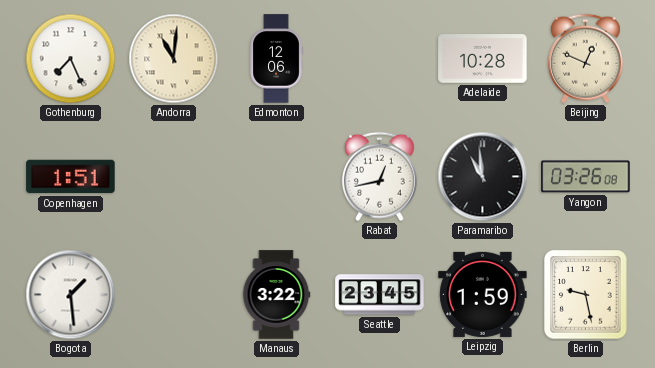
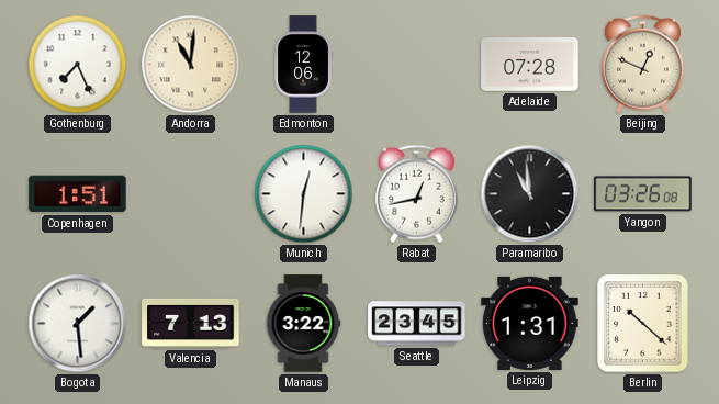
Adelaide: 10:28 -> 07:28
Munich: none -> 12:31
Valencia: none -> 7:13
Leipzig: 1:59 -> 1:31
Berlin: 9:28 -> 10:22
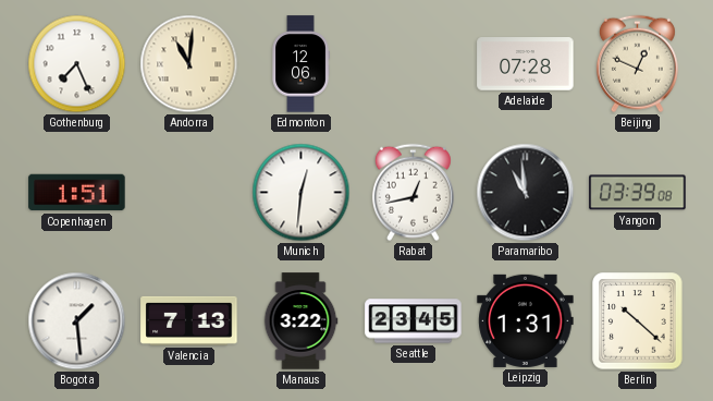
Yangon: 03:26 -> 03:39
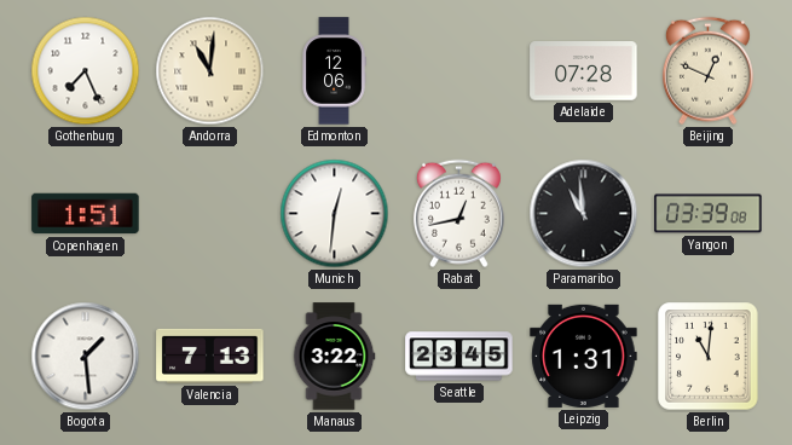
Berlin: 10:22 -> 11:01
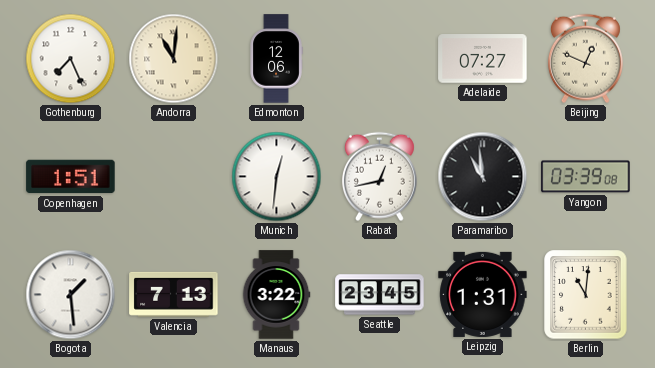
Adelaide: 07:28 -> 07:27
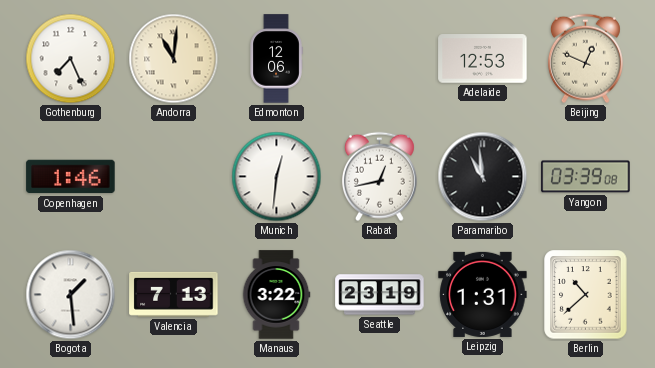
Adelaide: 07:27 -> 12:53
Copenhagen: 1:51 -> 1:46
Seattle: 23:45 -> 23:19
Berlin: 11:01 -> 10:38
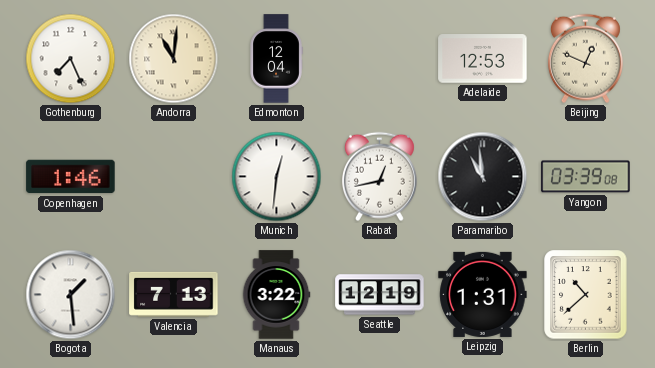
Edmonton: 12:06 -> 12:04
Seattle: 23:19 -> 12:19
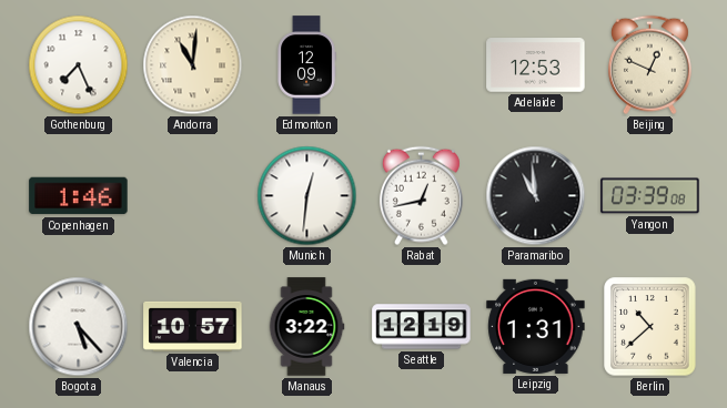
Edmonton: 12:04 -> 12:09
Bogota: 1:29 -> 5:23
Valencia: 7:13 -> 10:57
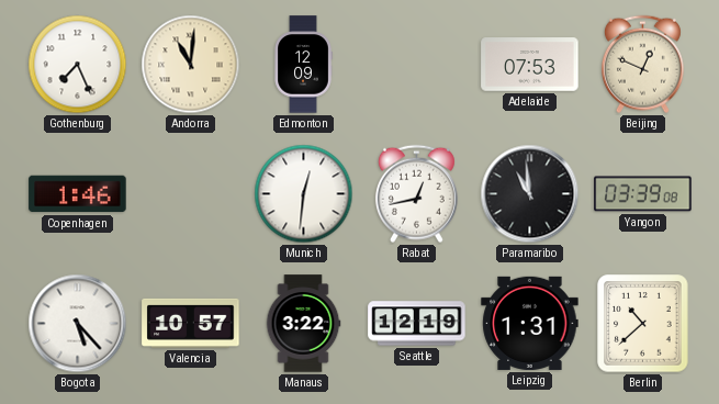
Adelaide: 12:53 -> 07:53
